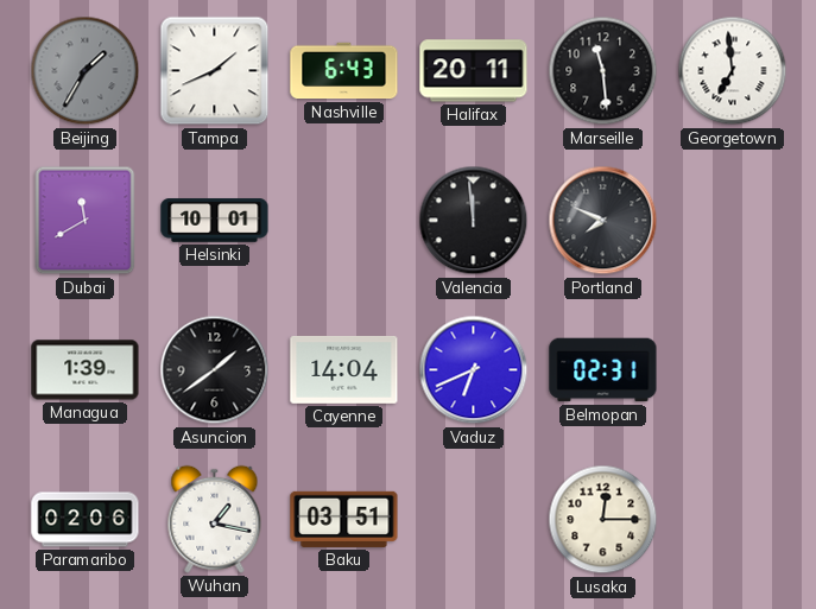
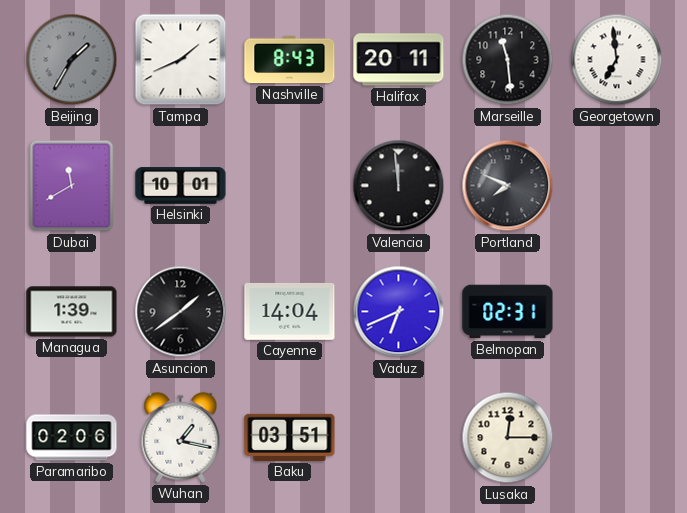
Nashville: 6:43 -> 8:43
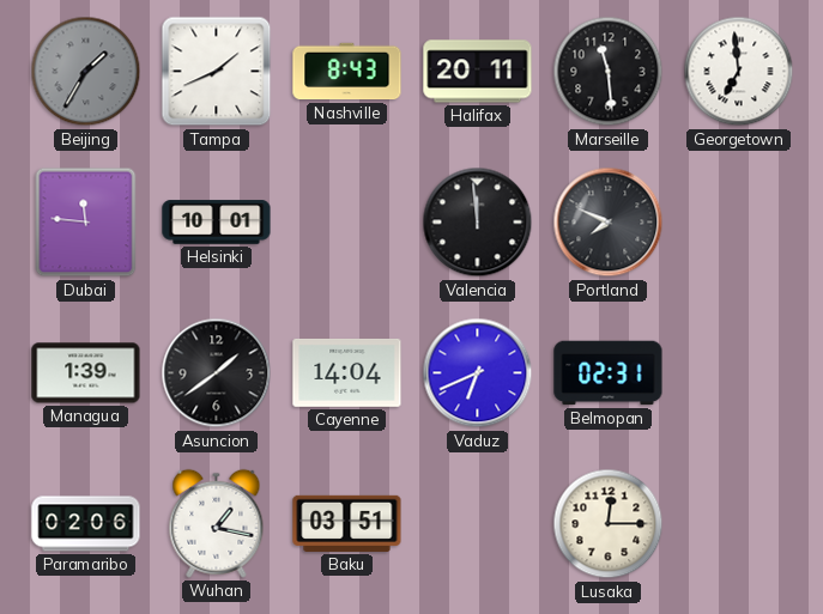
Dubai: 11:40 -> 11:46
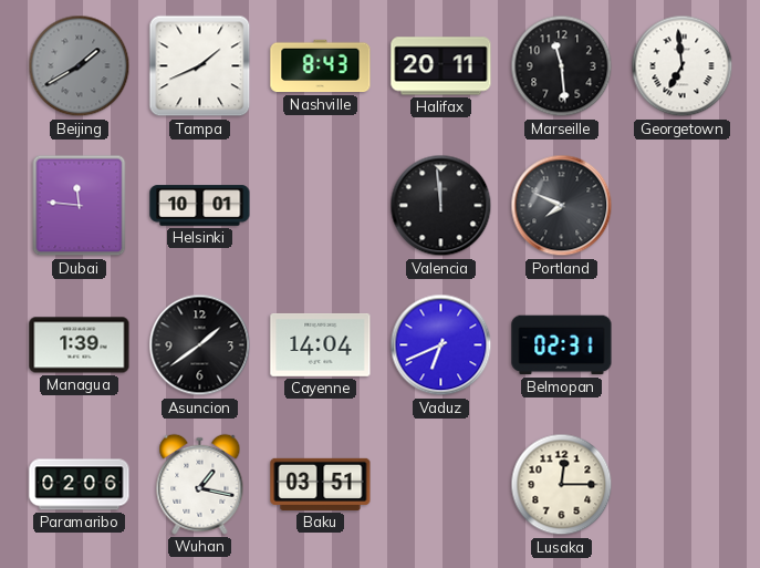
Beijing: 1:35 -> 1:40
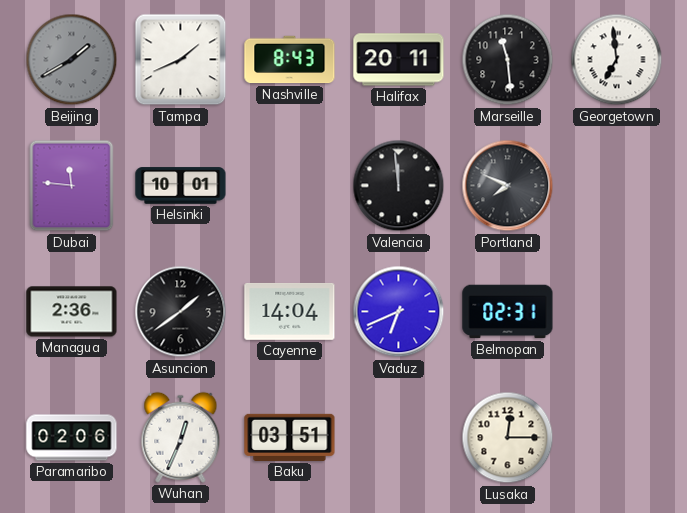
Managua: 1:39 -> 2:36
Wuhan: 1:17 -> 12:34
